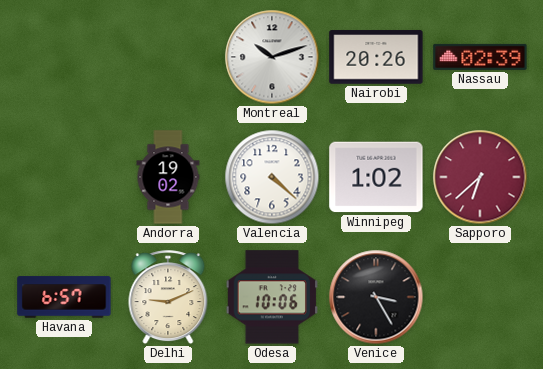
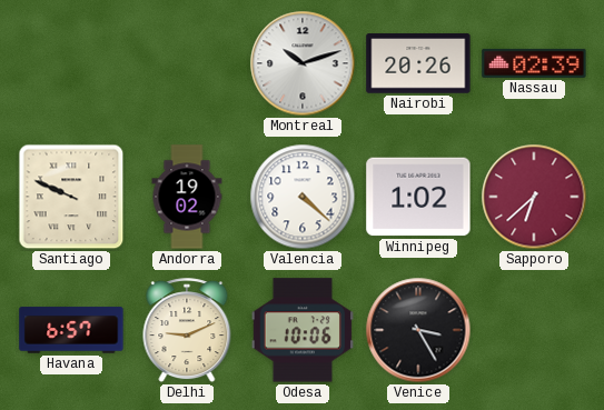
Santiago: none -> 9:49
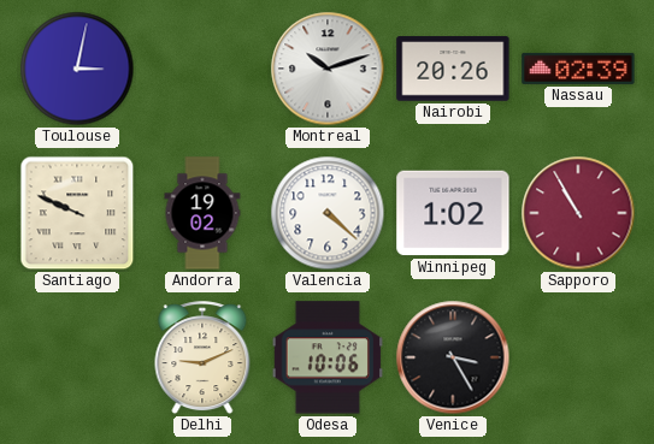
Toulouse: none -> 3:02
Sapporo: 6:38 -> 10:55
Havana: 6:57 -> none
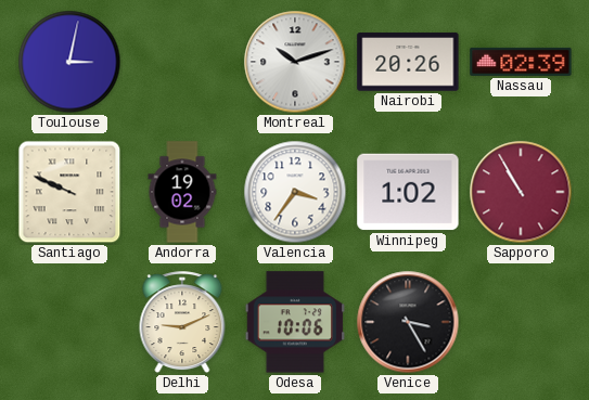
Valencia: 4:22 -> 3:36
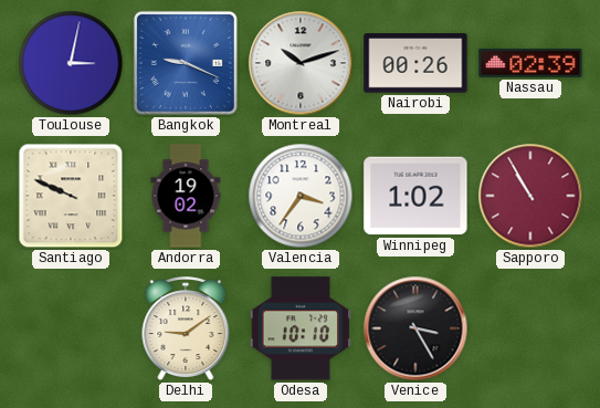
Bangkok: none -> 9:19
Nairobi: 20:26 -> 00:26
Delhi: 9:11 -> 9:09
Odesa: 10:06 -> 10:10
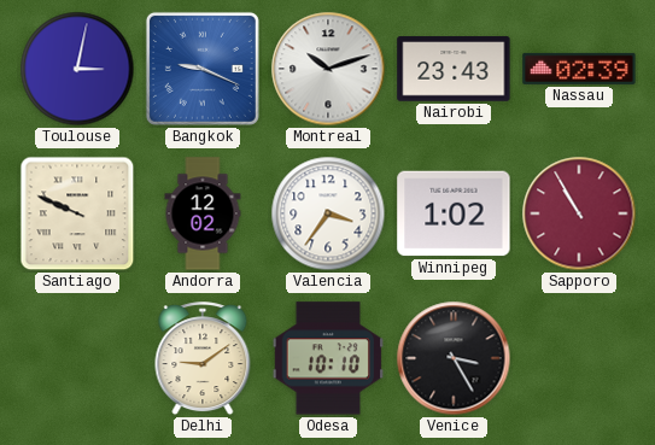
Nairobi: 00:26 -> 23:43
Andorra: 19:02 -> 12:02
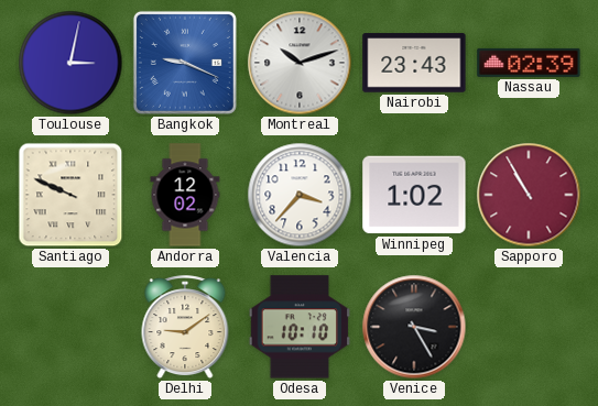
Valencia: 3:36 -> 3:37
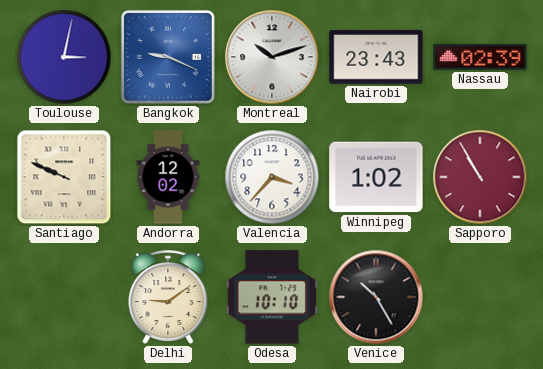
Venice: 3:25 -> 10:25
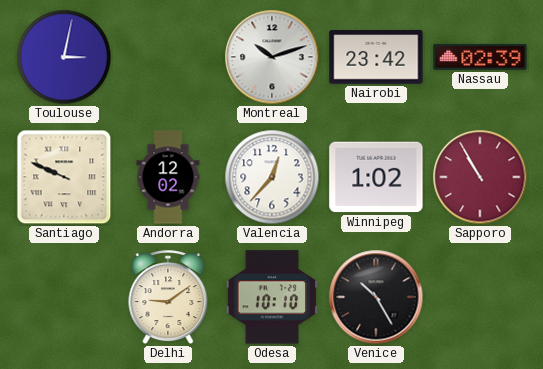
Bangkok: 9:19 -> none
Nairobi: 23:43 -> 23:42
Valencia: 3:37 -> 12:37
